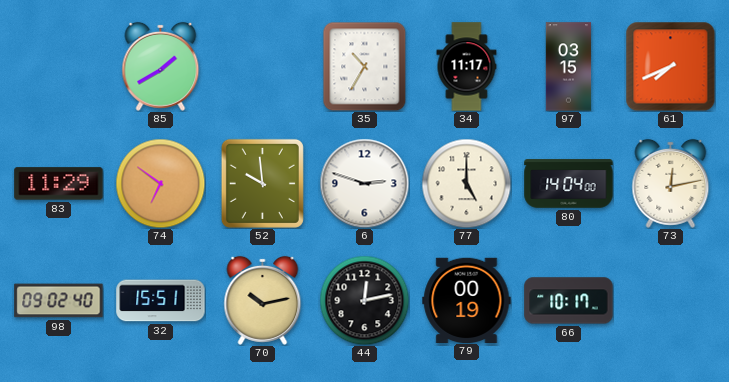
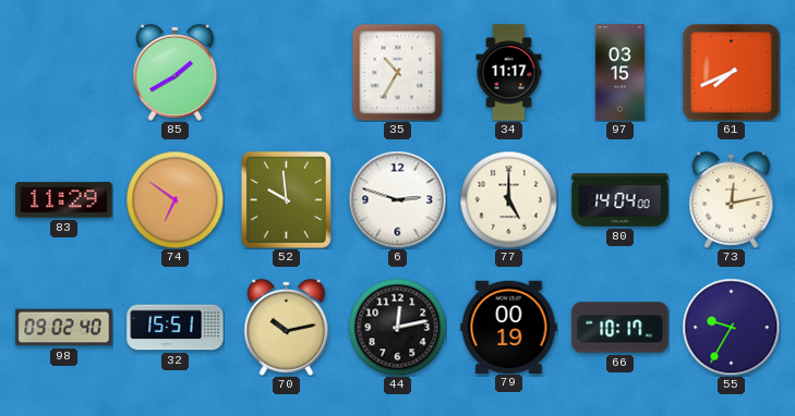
55: none -> 9:35
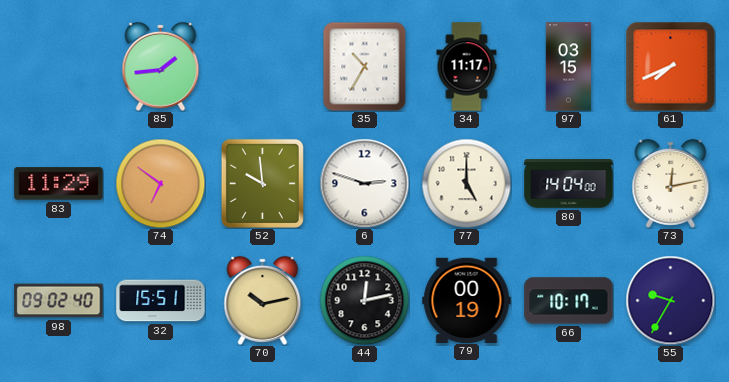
85: 1:40 -> 1:44
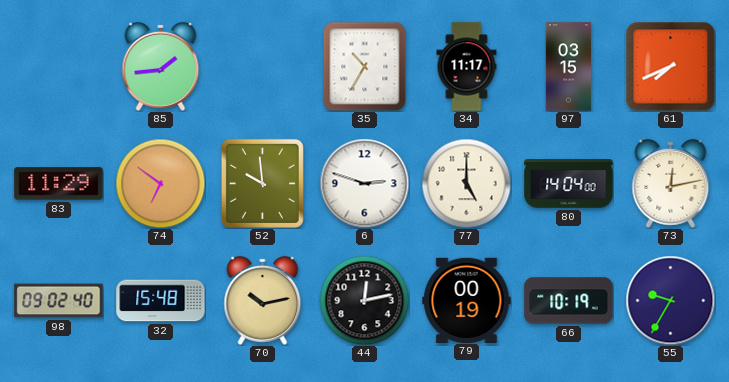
32: 15:51 -> 15:48
66: 10:17 -> 10:19
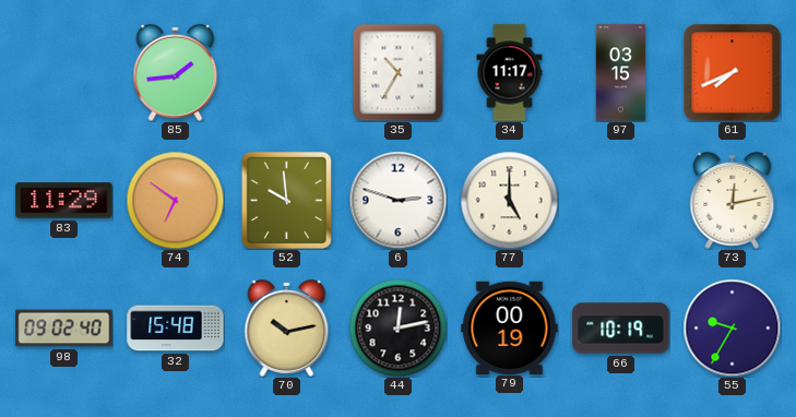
80: 14:04 -> none
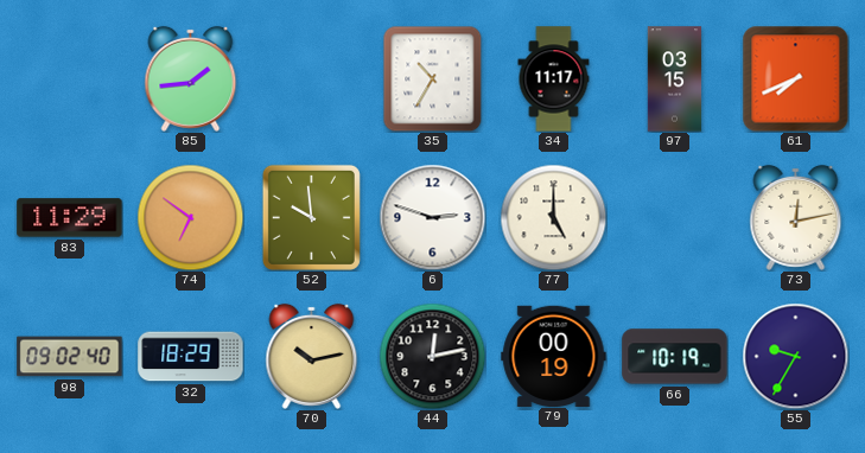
32: 15:48 -> 18:29
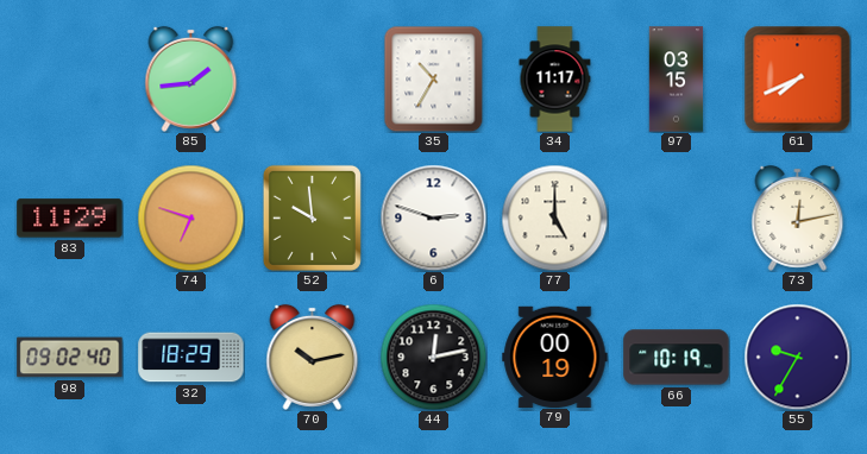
74: 6:51 -> 6:48
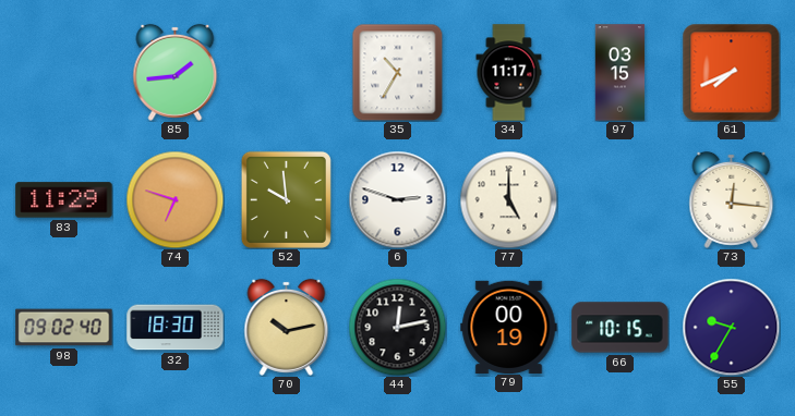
73: 12:13 -> 12:16
32: 18:29 -> 18:30
66: 10:19 -> 10:15
